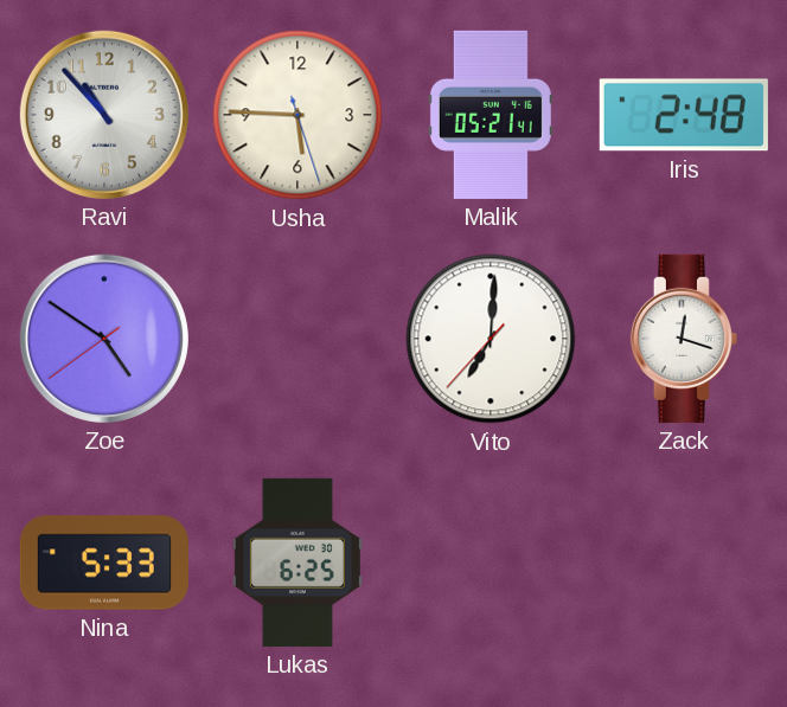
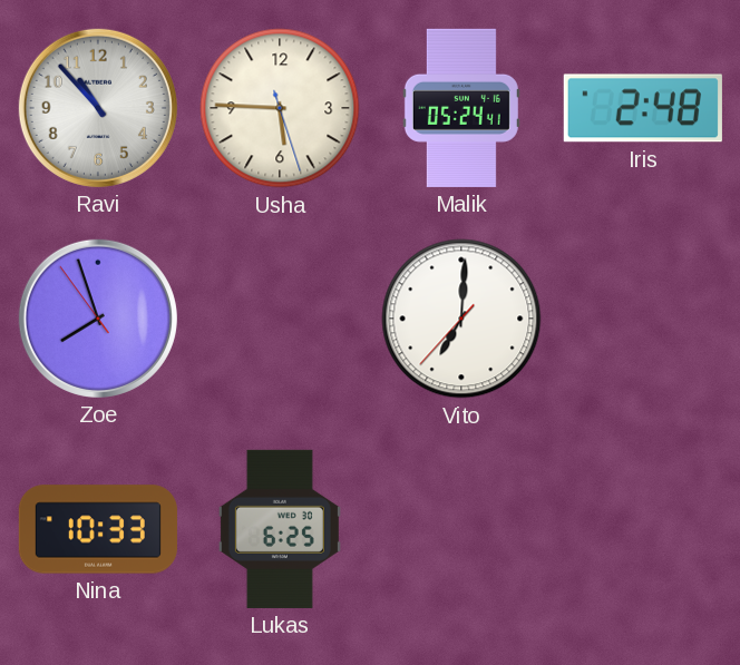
Malik: 05:21 -> 05:24
Zoe: 4:50 -> 7:56
Zack: 12:18 -> none
Nina: 5:33 -> 10:33
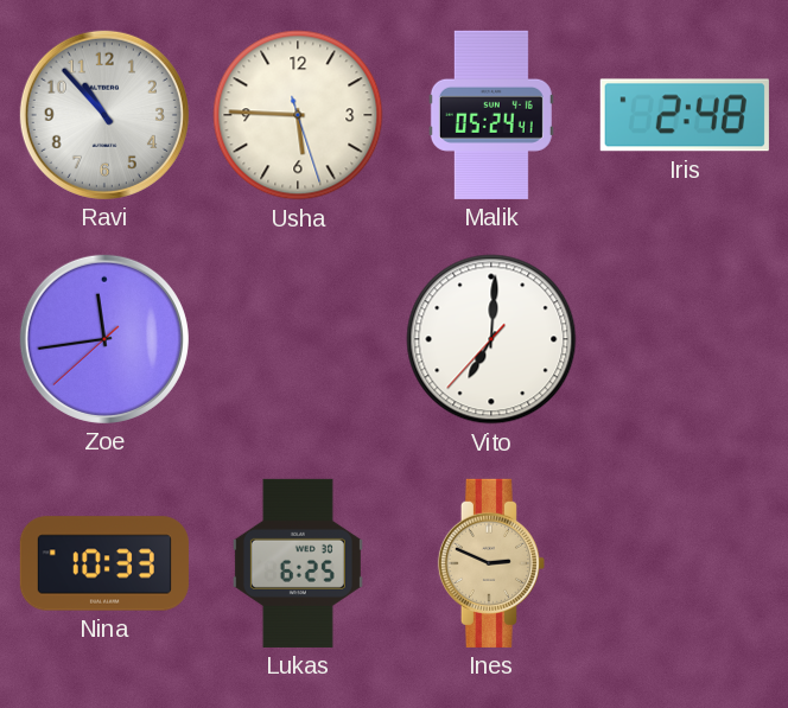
Zoe: 7:56 -> 11:43
Ines: none -> 2:49
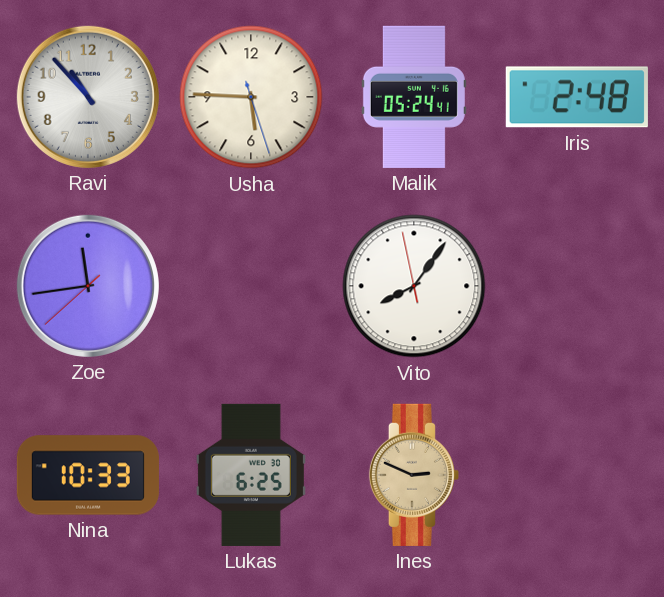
Vito: 7:00 -> 8:05
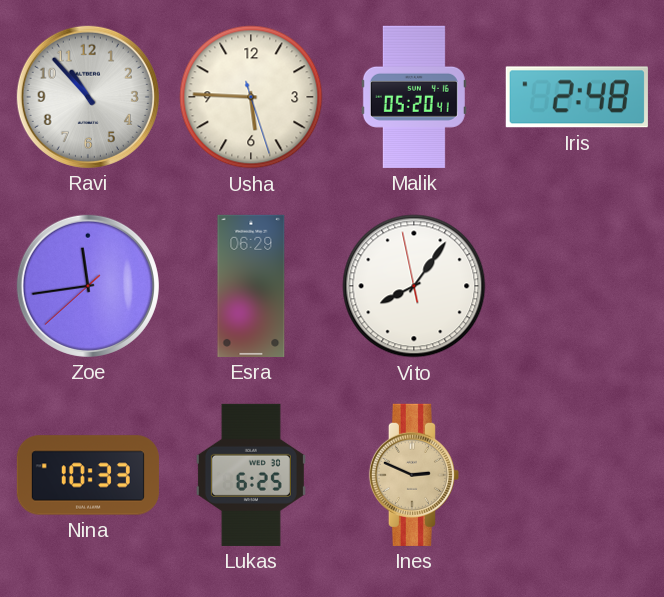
Malik: 05:24 -> 05:20
Esra: none -> 06:29
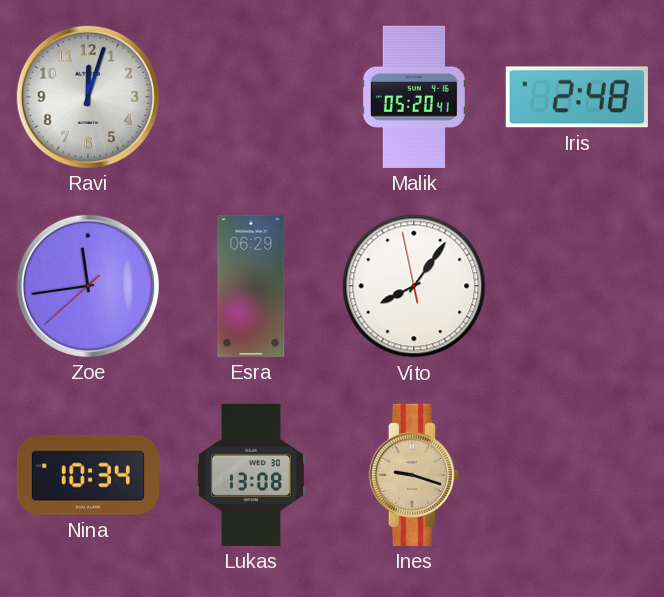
Ravi: 10:53 -> 12:03
Usha: 5:45 -> none
Nina: 10:33 -> 10:34
Lukas: 6:25 -> 13:08
Ines: 2:49 -> 9:18
